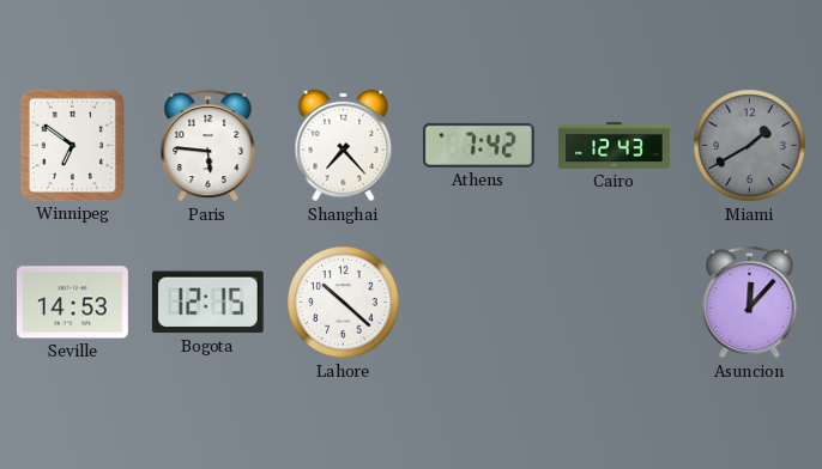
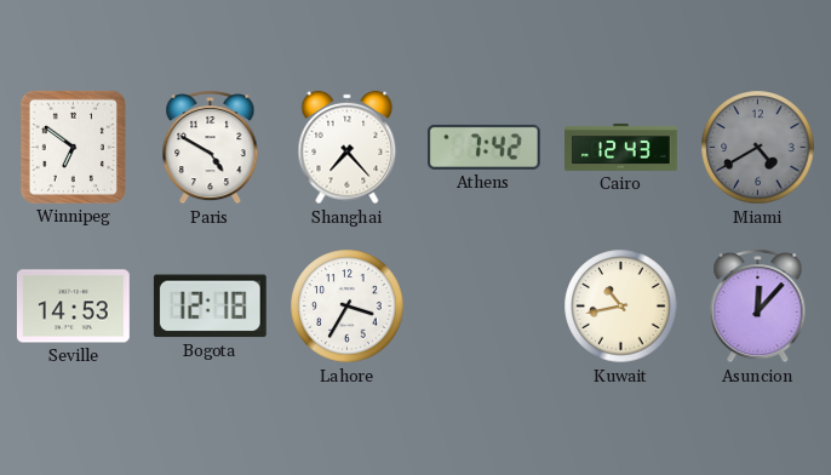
Paris: 5:46 -> 4:50
Miami: 1:40 -> 4:40
Bogota: 12:15 -> 12:18
Lahore: 10:22 -> 3:35
Kuwait: none -> 10:43
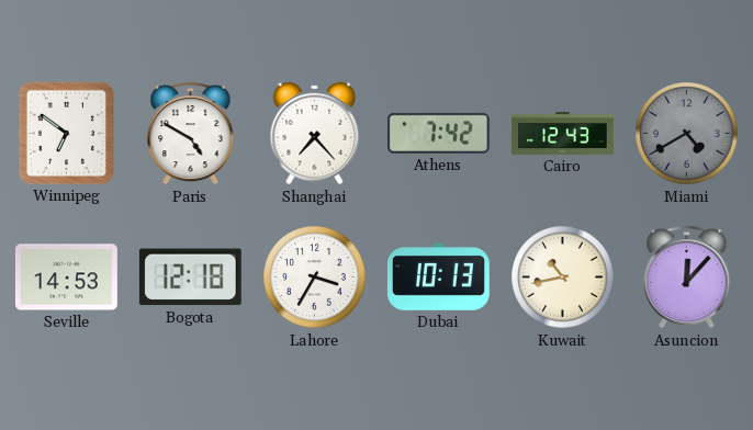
Dubai: none -> 10:13
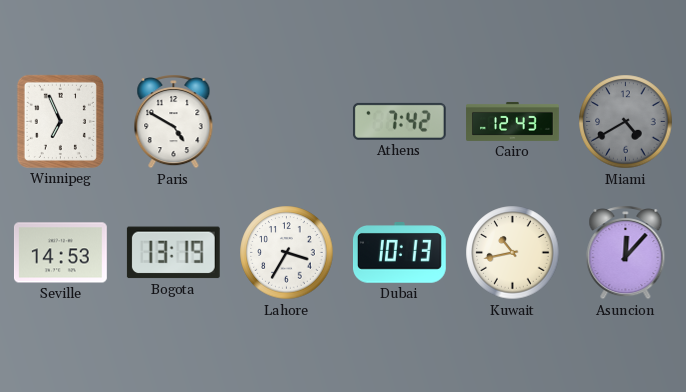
Winnipeg: 6:51 -> 6:56
Shanghai: 7:23 -> none
Bogota: 12:18 -> 13:19
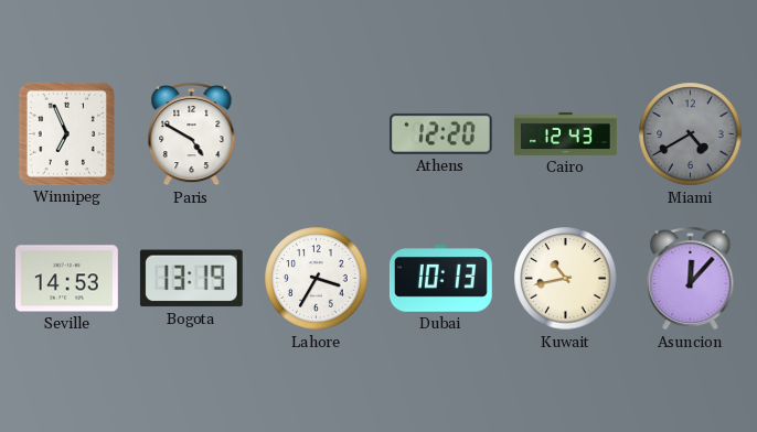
Athens: 7:42 -> 12:20
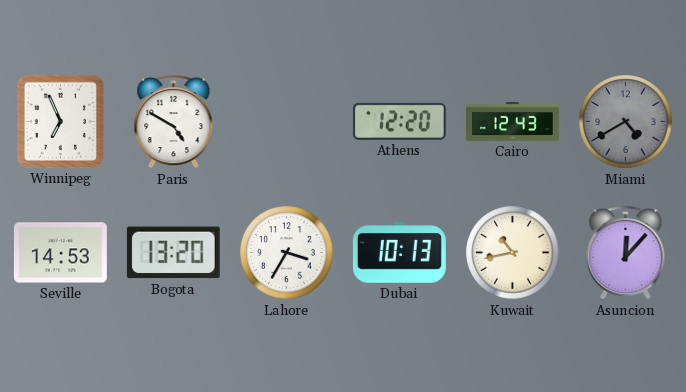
Bogota: 13:19 -> 13:20
